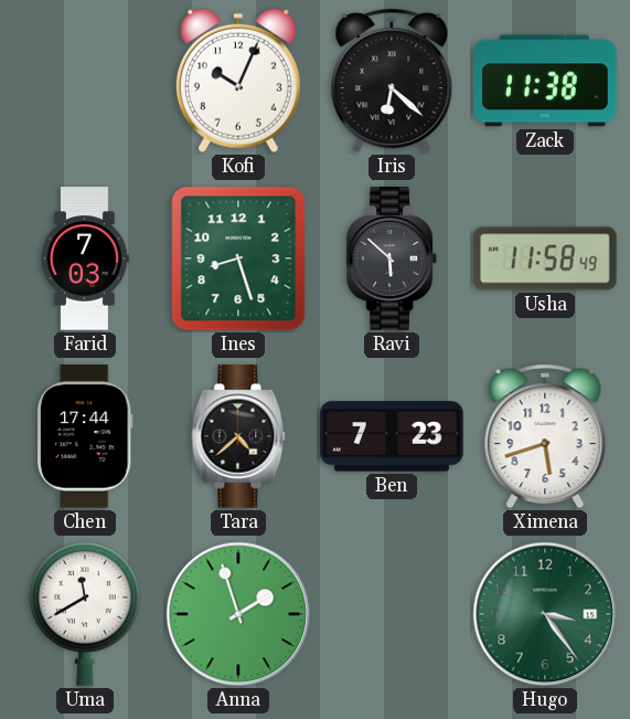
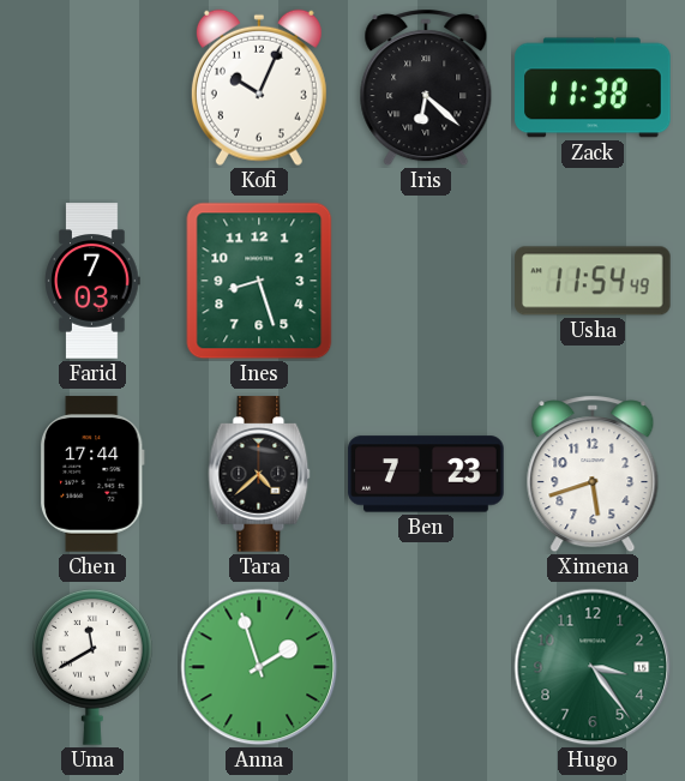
Ravi: 5:52 -> none
Usha: 11:58 -> 11:54
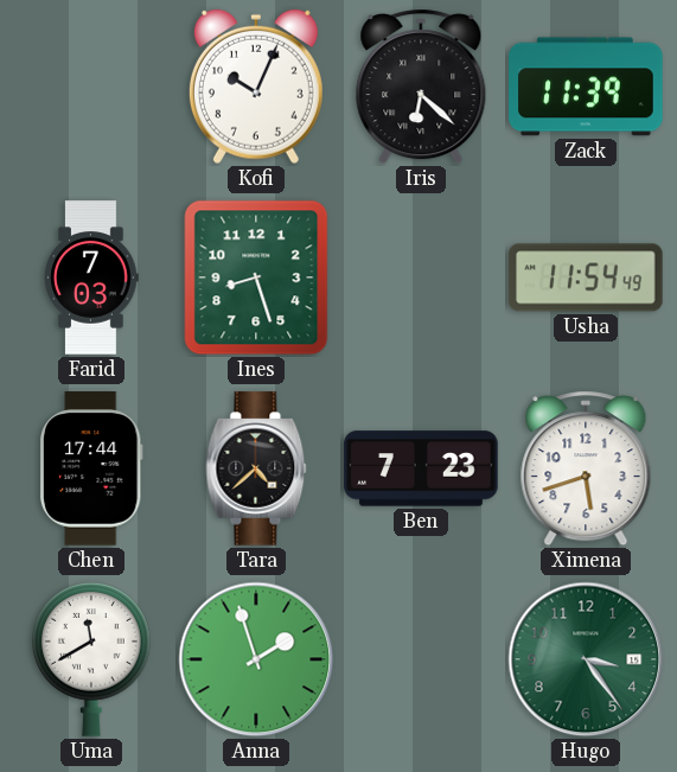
Zack: 11:38 -> 11:39
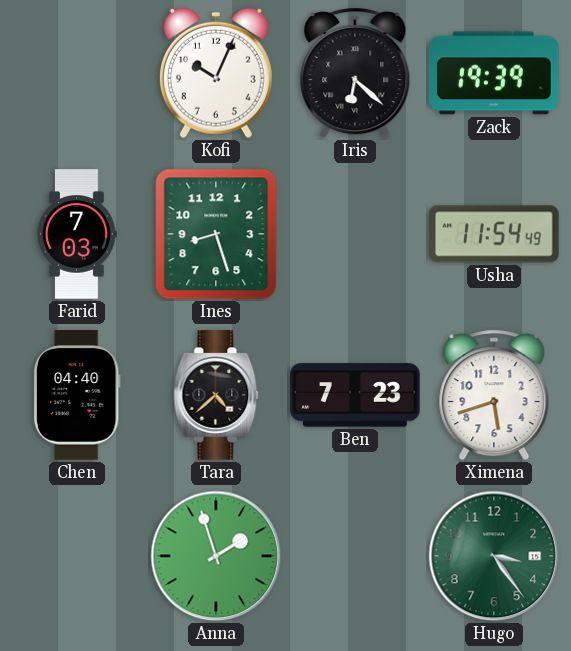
Zack: 11:39 -> 19:39
Chen: 17:44 -> 04:40
Uma: 11:40 -> none
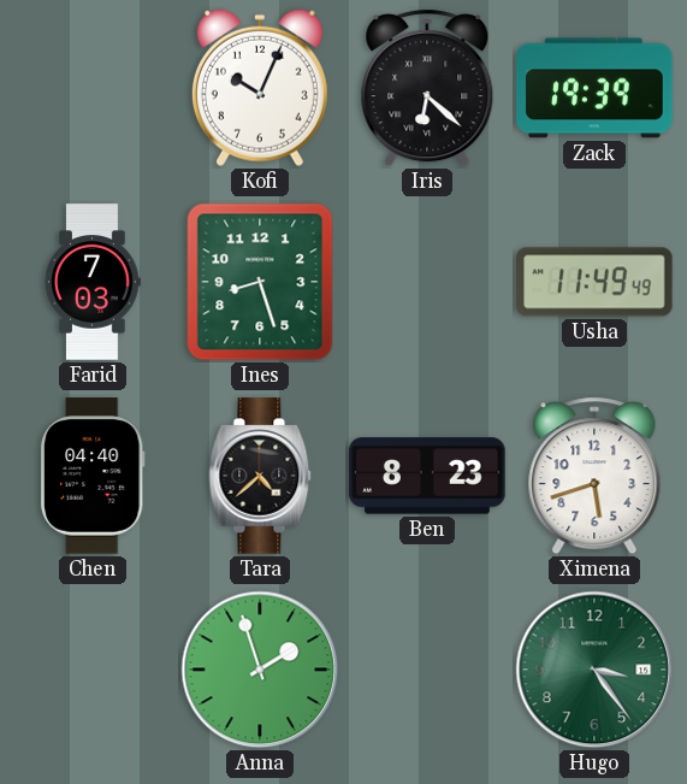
Usha: 11:54 -> 11:49
Ben: 7:23 -> 8:23
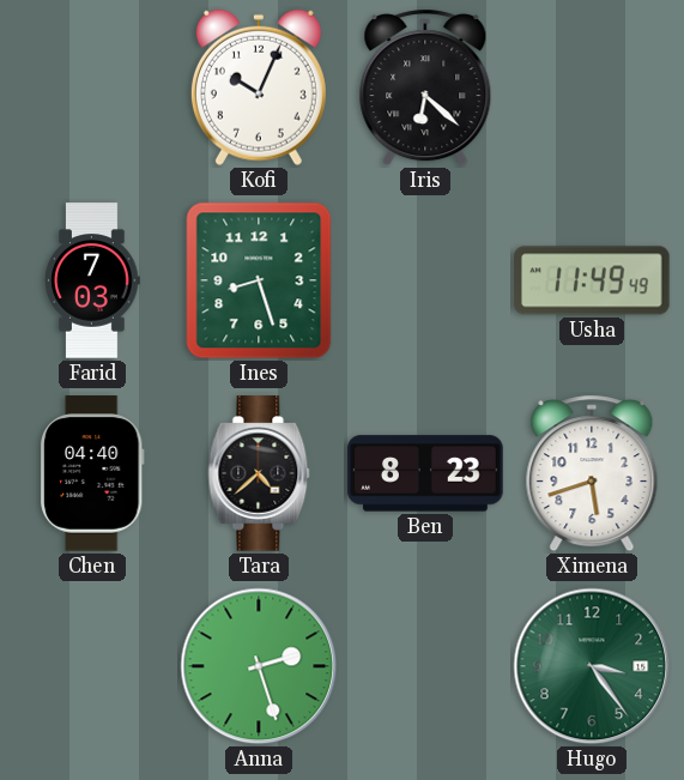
Zack: 19:39 -> none
Anna: 1:57 -> 2:27
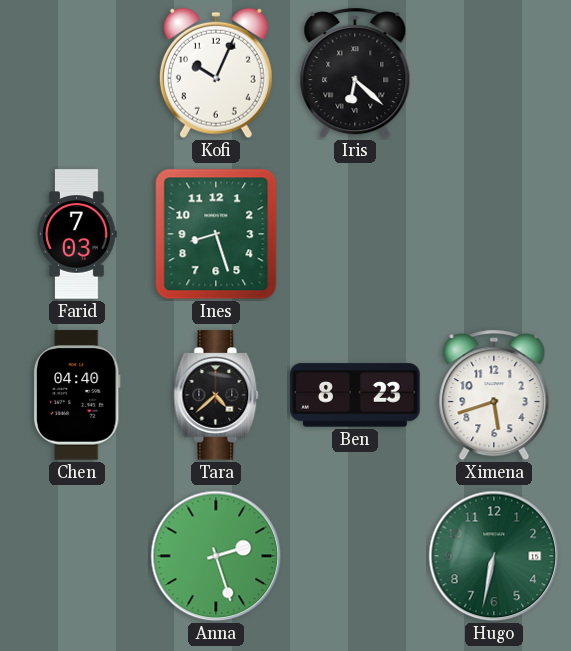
Usha: 11:49 -> none
Hugo: 3:24 -> 6:32
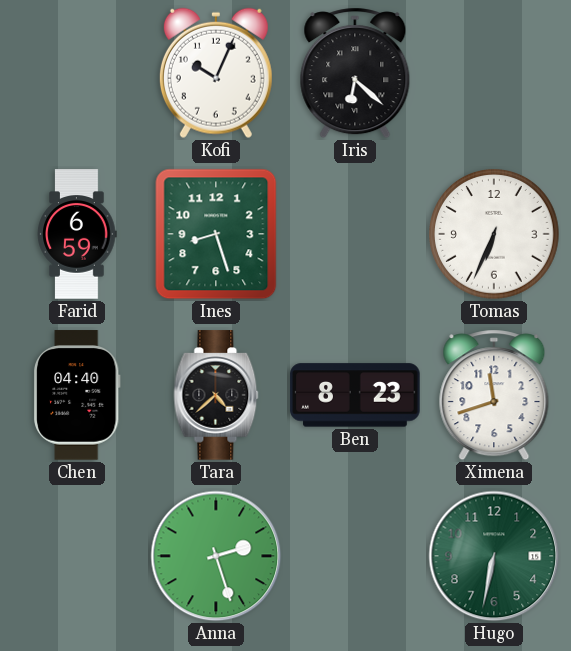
Farid: 7:03 -> 6:59
Tomas: none -> 6:34
Ximena: 5:42 -> 11:42
